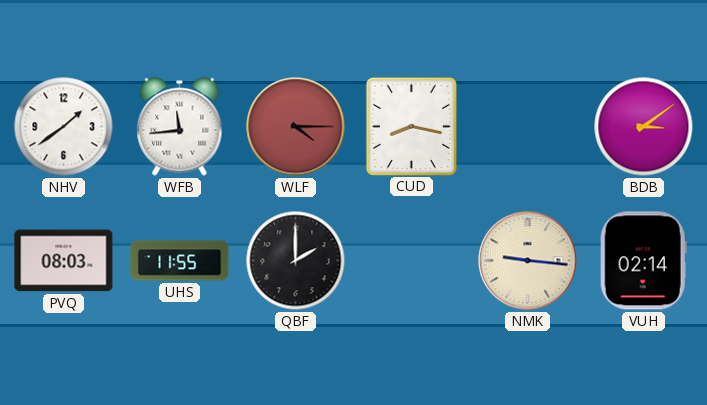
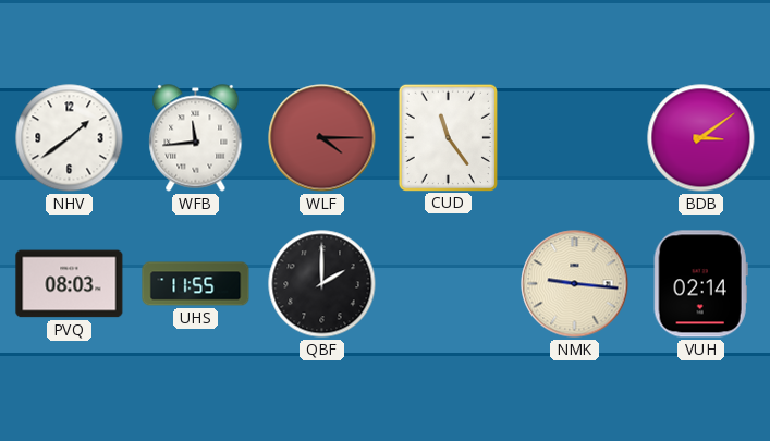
CUD: 8:17 -> 11:24
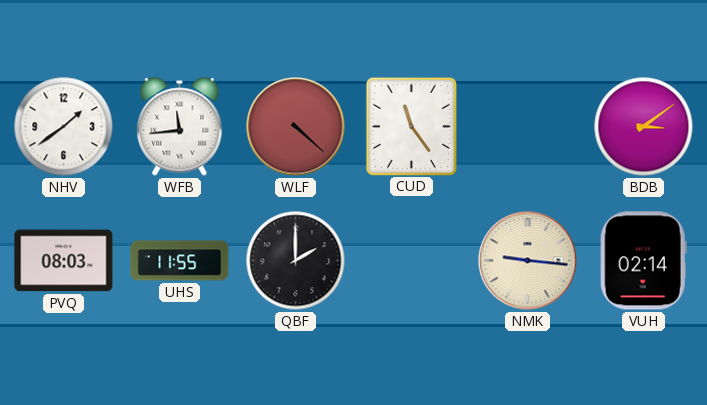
WLF: 4:15 -> 4:22
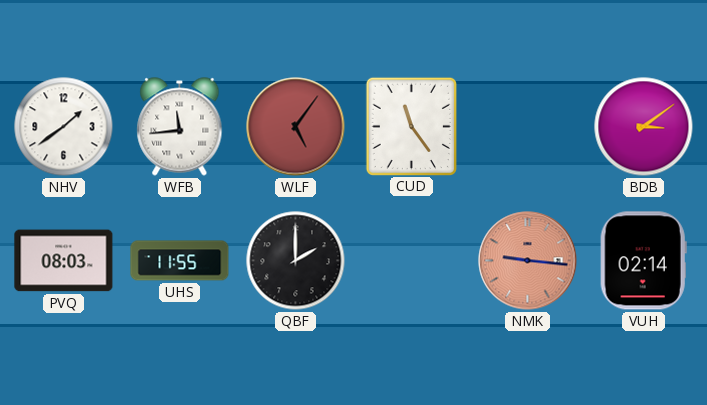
WLF: 4:22 -> 5:06
NMK dial: cream -> salmon
